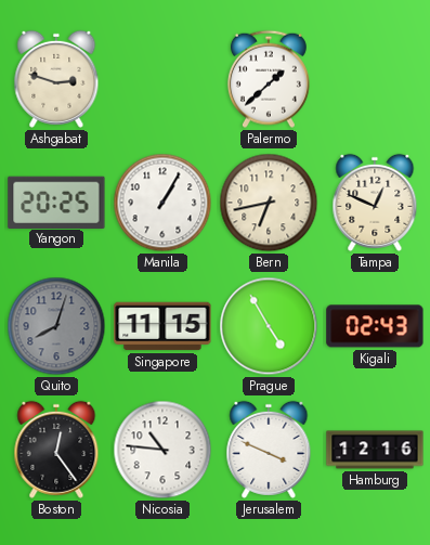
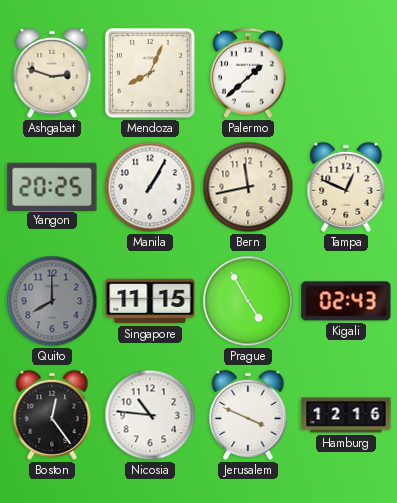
Mendoza: none -> 8:04
Bern: 6:43 -> 11:43
Quito: 8:03 -> 8:00
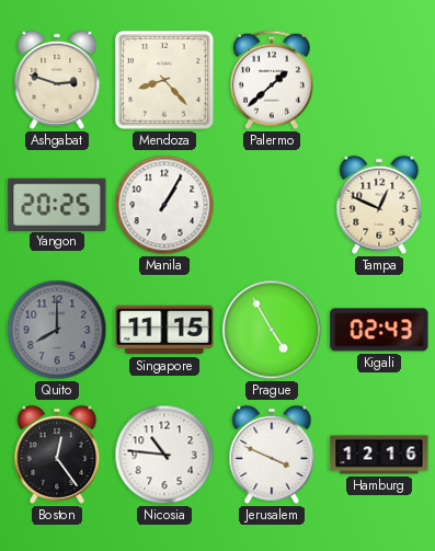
Mendoza: 8:04 -> 8:23
Bern: 11:43 -> none
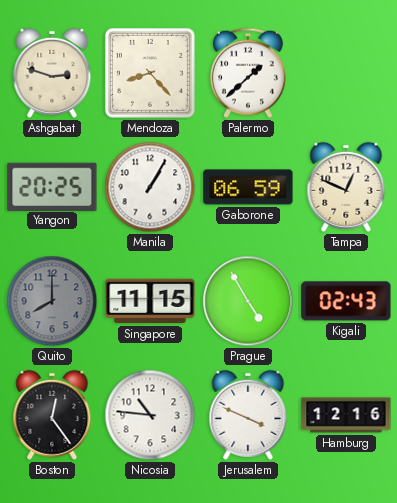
Gaborone: none -> 06:59
